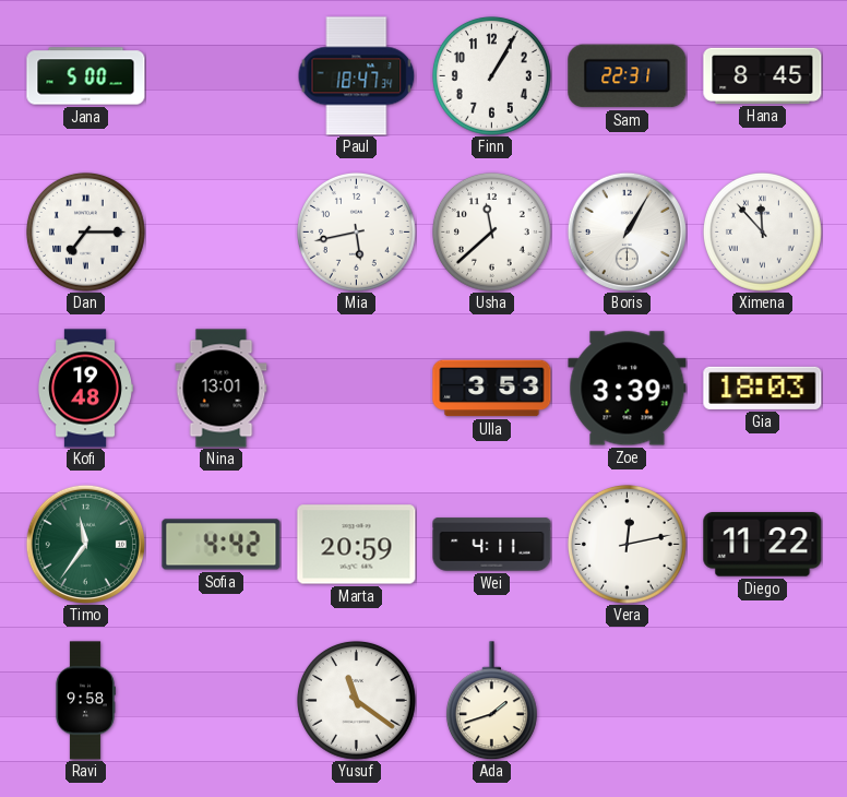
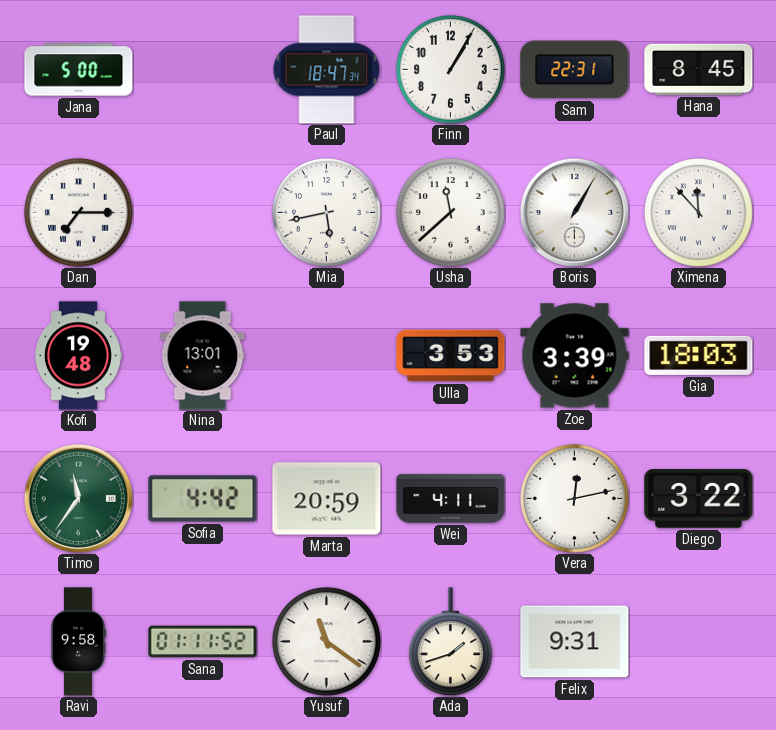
Diego: 11:22 -> 3:22
Sana: none -> 01:11
Felix: none -> 9:31
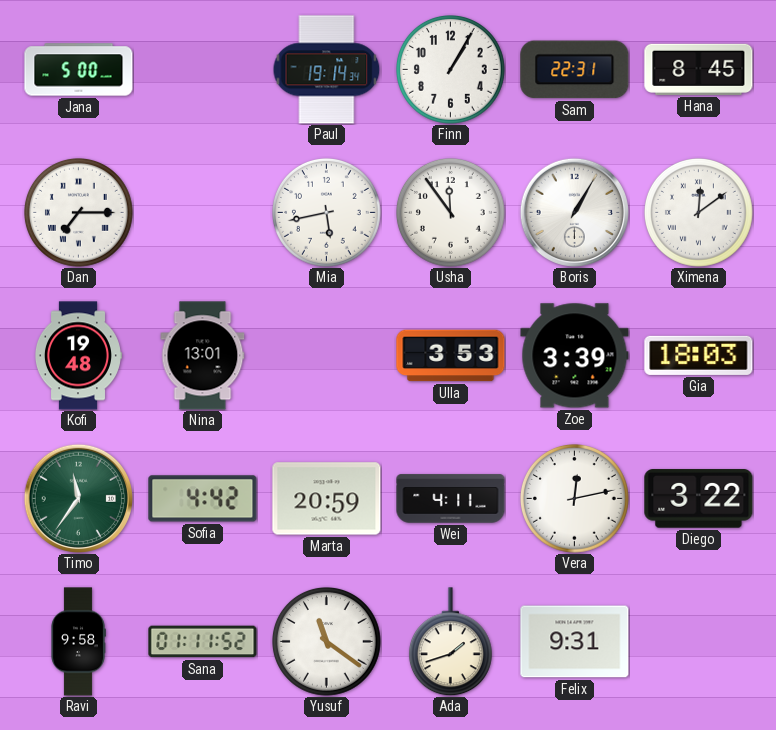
Paul: 18:47 -> 19:14
Usha: 11:38 -> 11:54
Ximena: 11:53 -> 12:09
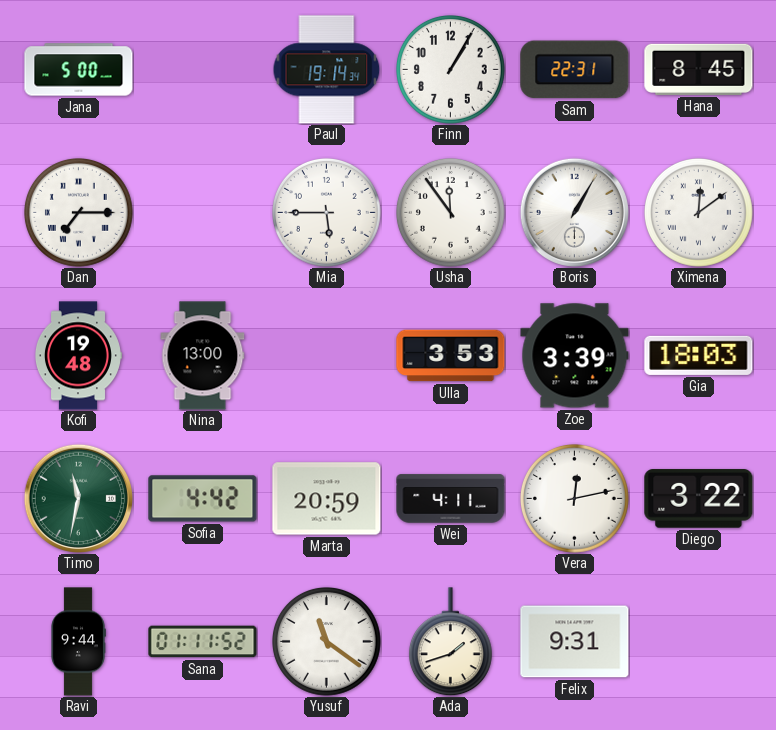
Mia: 5:43 -> 5:45
Nina: 13:01 -> 13:00
Timo: 11:36 -> 11:32
Ravi: 9:58 -> 9:44
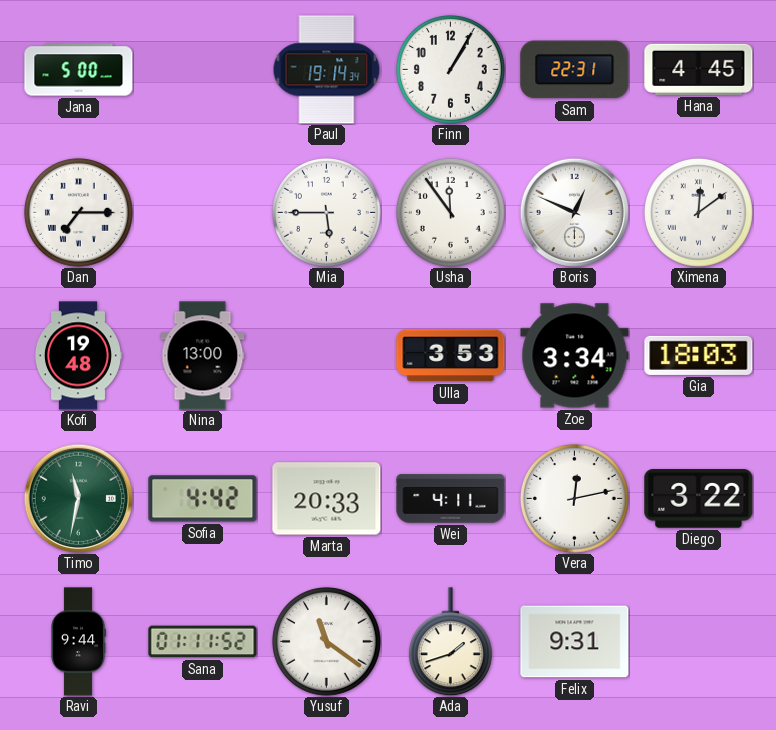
Hana: 8:45 -> 4:45
Boris: 1:05 -> 12:49
Zoe: 3:39 -> 3:34
Marta: 20:59 -> 20:33
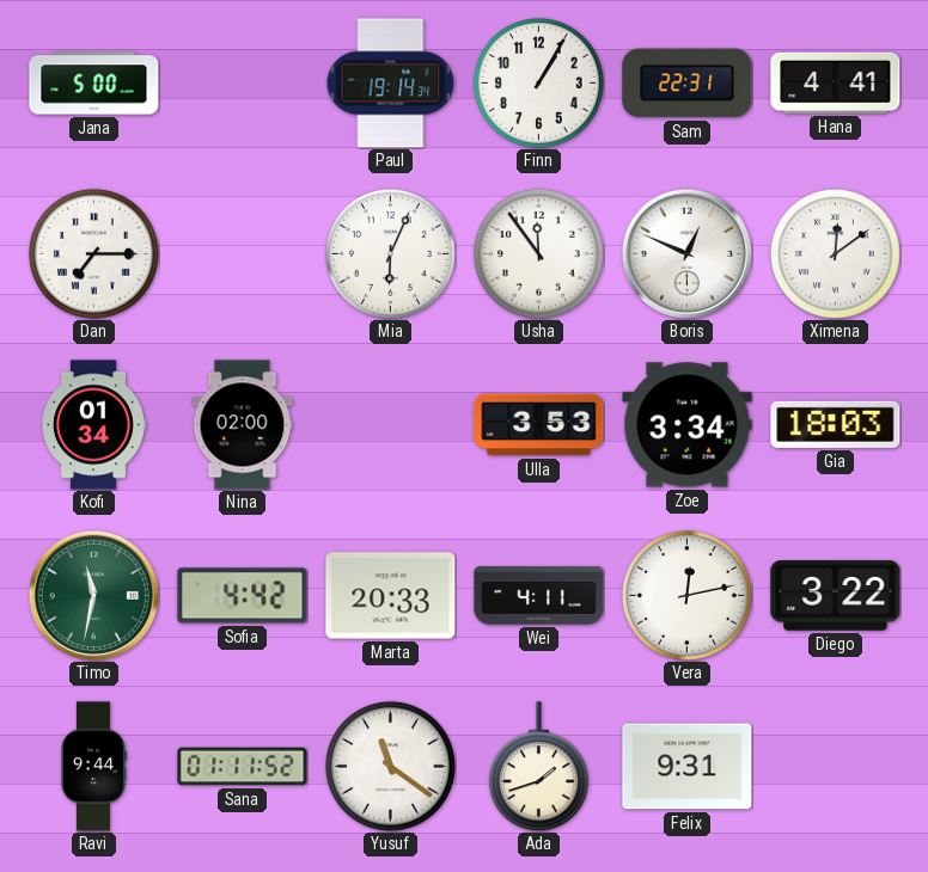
Hana: 4:45 -> 4:41
Mia: 5:45 -> 6:04
Kofi: 19:48 -> 01:34
Nina: 13:00 -> 02:00
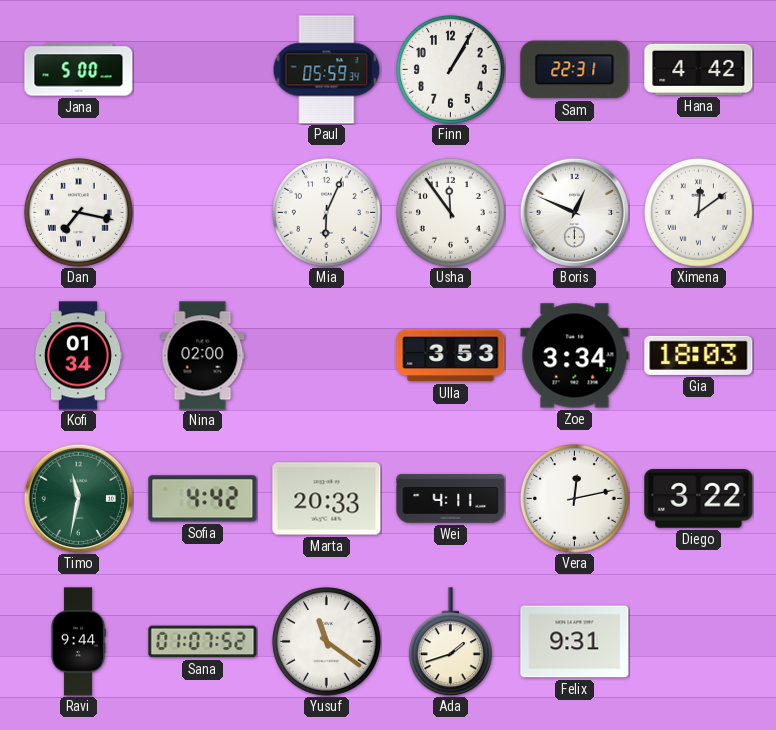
Paul: 19:14 -> 05:59
Hana: 4:41 -> 4:42
Dan: 7:15 -> 7:17
Sana: 01:11 -> 01:07
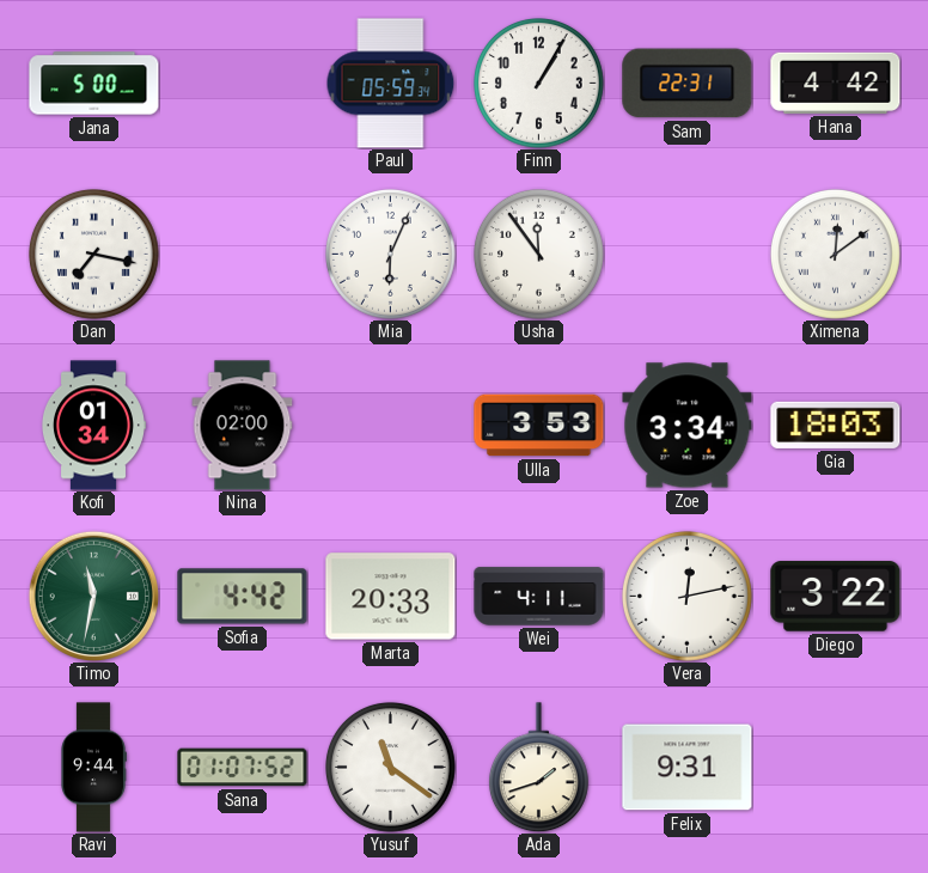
Boris: 12:49 -> none
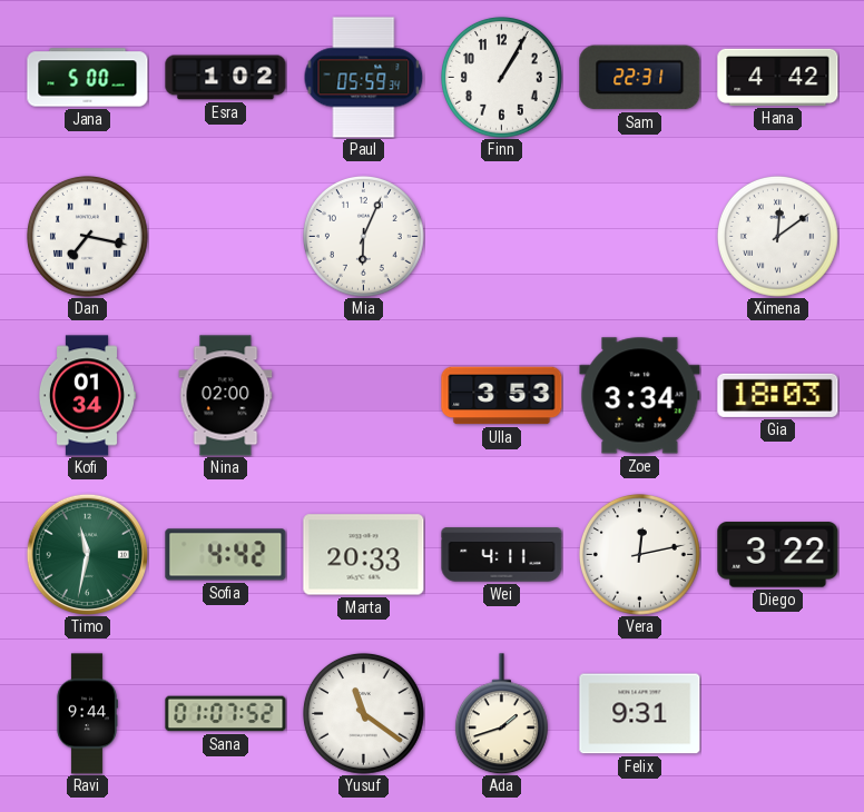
Esra: none -> 1:02
Usha: 11:54 -> none
